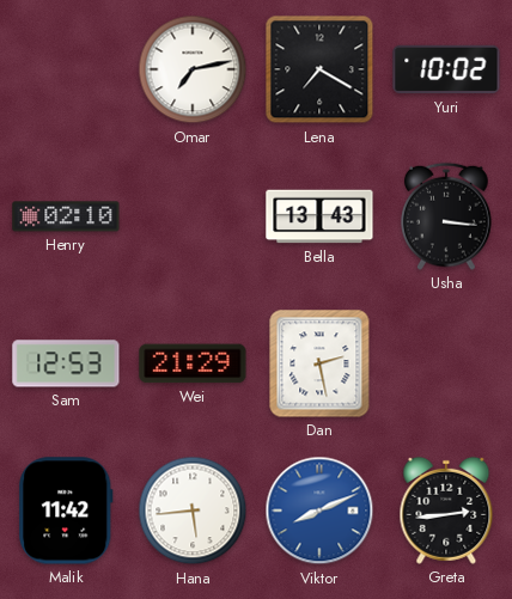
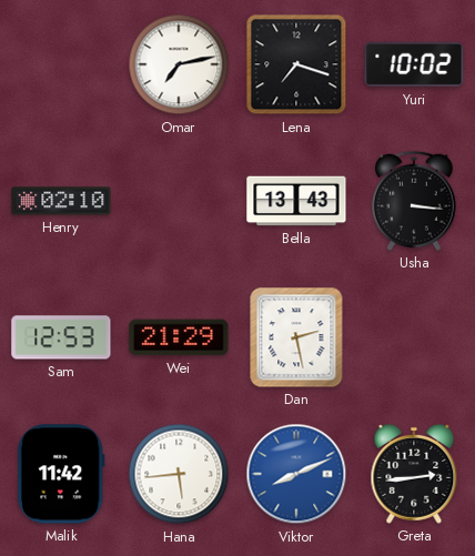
Lena: 7:20 -> 7:18
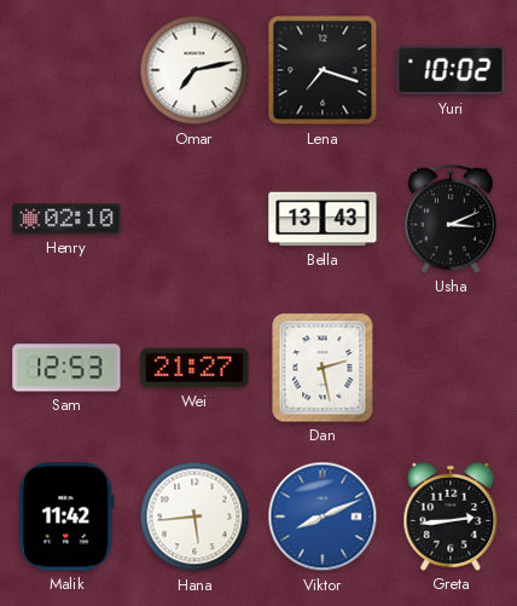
Usha: 3:16 -> 3:11
Wei: 21:29 -> 21:27
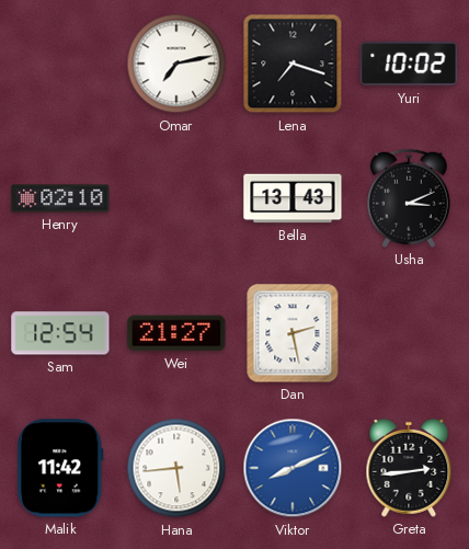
Sam: 12:53 -> 12:54
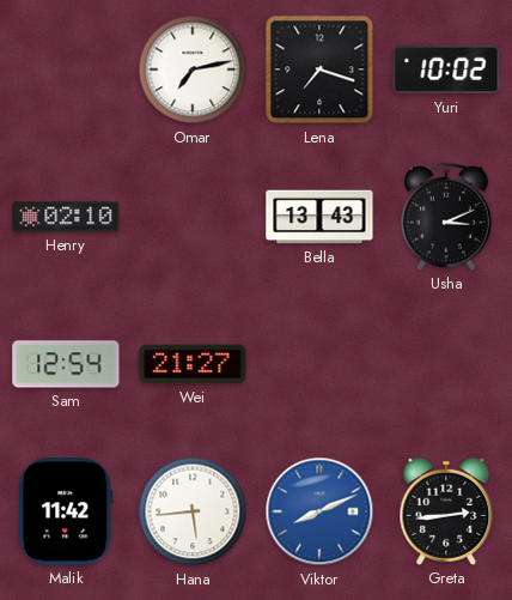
Dan: 2:28 -> none
